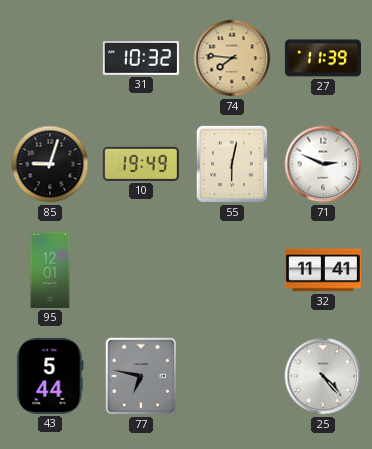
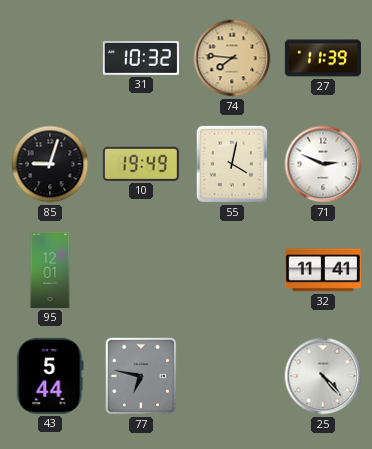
55: 6:02 -> 4:02
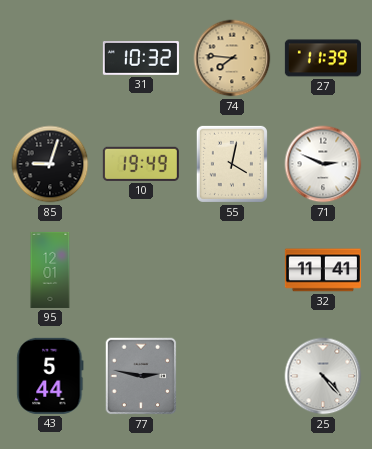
77: 6:47 -> 2:47
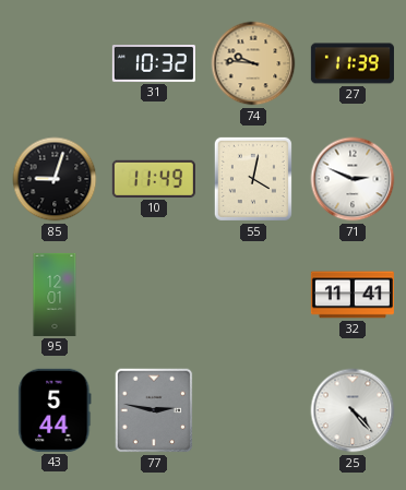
74: 7:46 -> 9:46
10: 19:49 -> 11:49
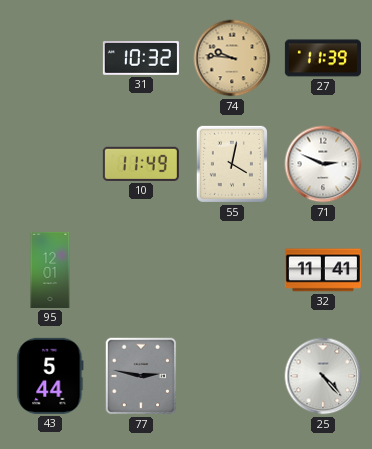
85: 9:03 -> none
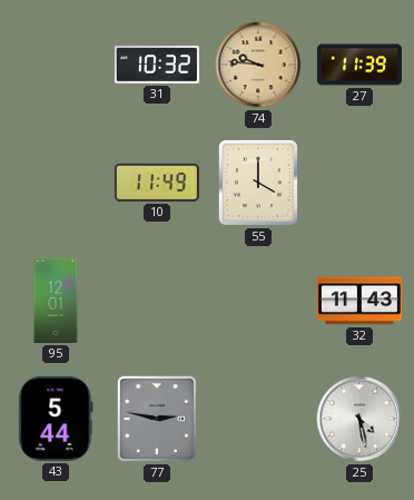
55: 4:02 -> 4:00
71: 2:49 -> none
32: 11:41 -> 11:43
25: 4:23 -> 4:28
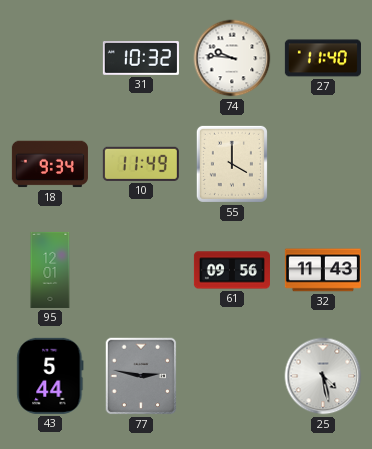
74 dial: champagne -> white
27: 11:39 -> 11:40
18: none -> 9:34
61: none -> 09:56
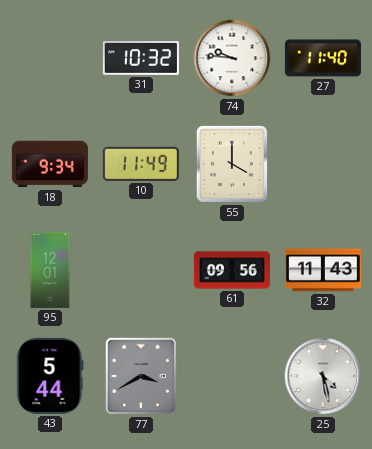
77: 2:47 -> 3:40
